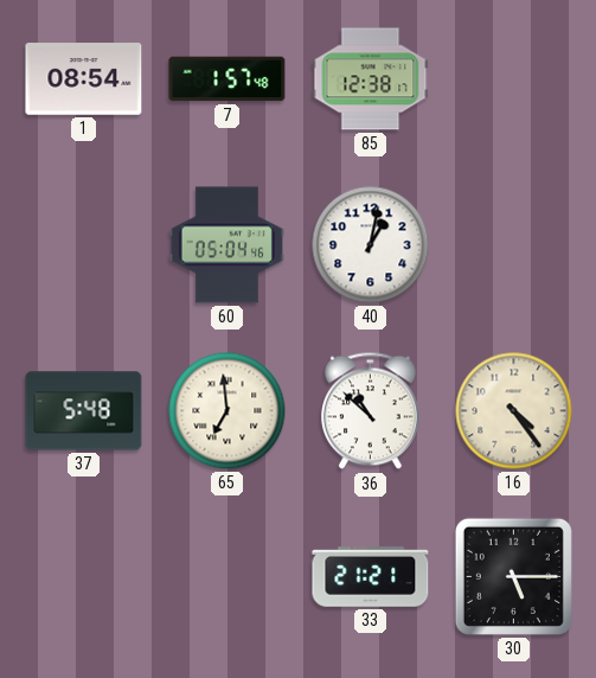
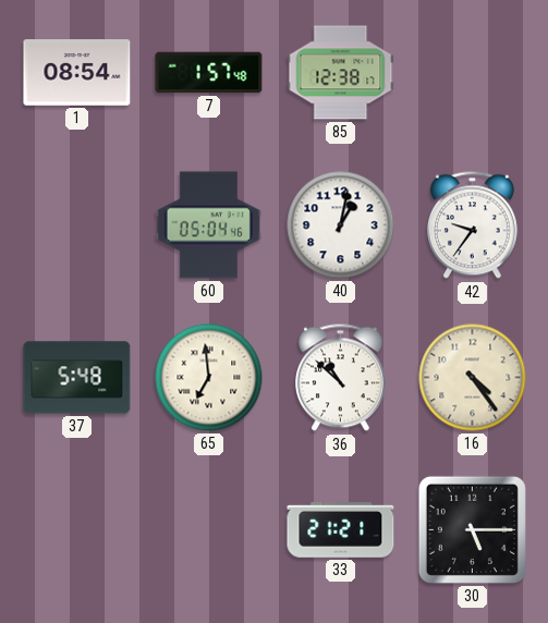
42: none -> 9:36
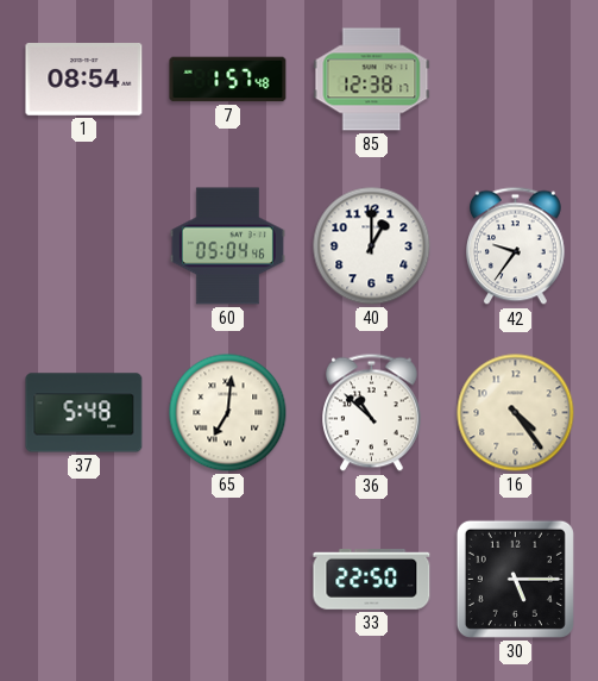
40: 1:02 -> 1:00
65: 6:59 -> 7:01
33: 21:21 -> 22:50
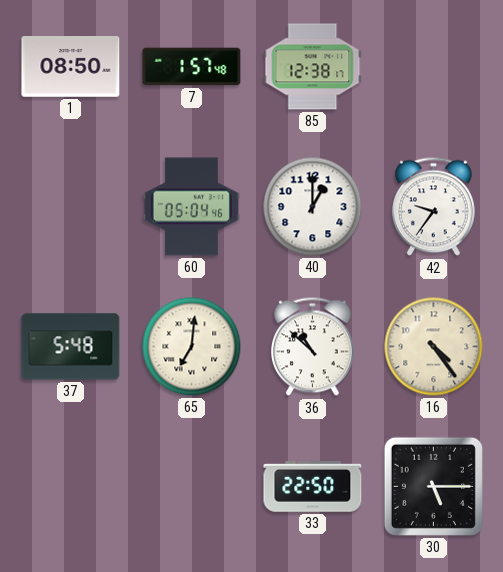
1: 08:54 -> 08:50
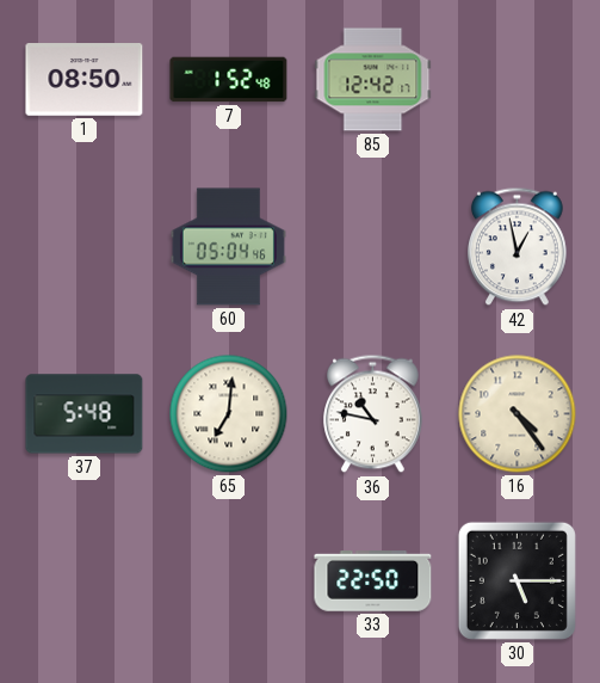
7: 1:57 -> 1:52
85: 12:38 -> 12:42
40: 1:00 -> none
42: 9:36 -> 12:58
36: 10:52 -> 10:47
